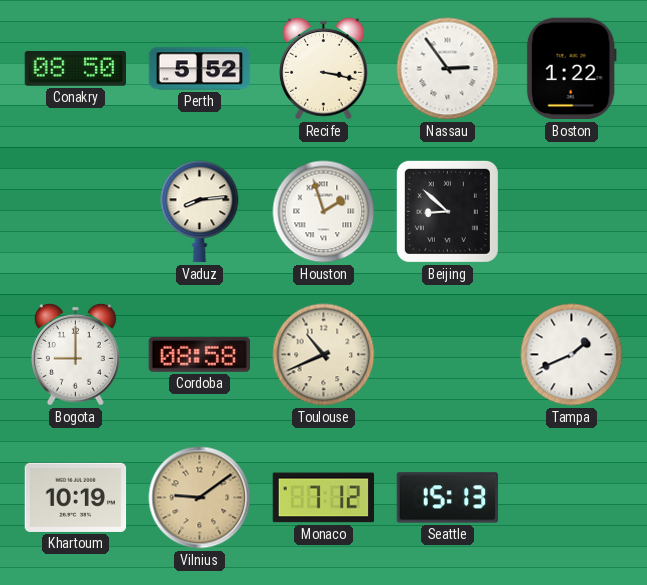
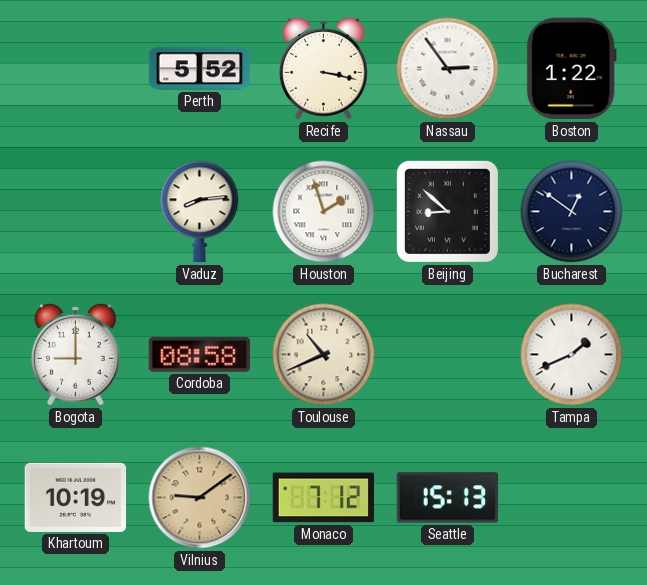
Conakry: 08:50 -> none
Bucharest: none -> 12:51
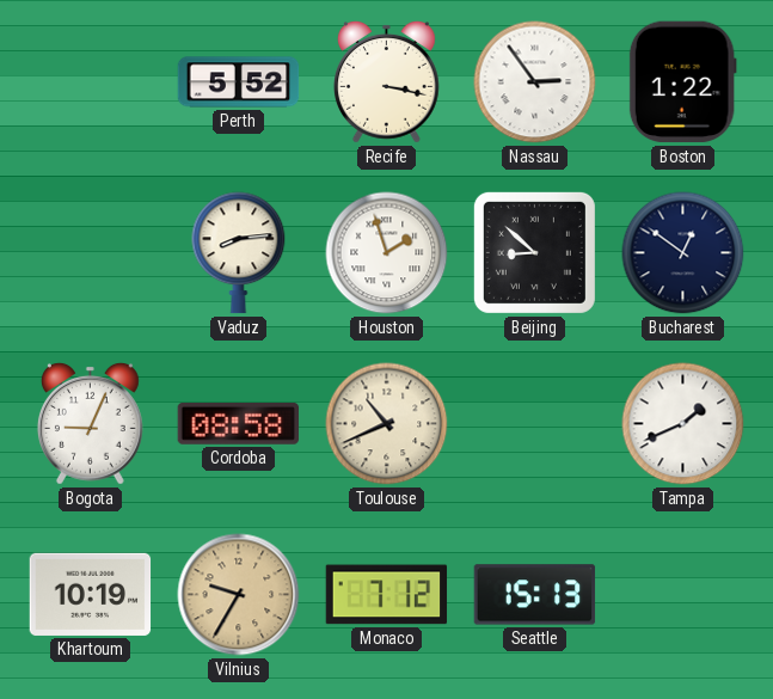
Bogota: 9:00 -> 9:04
Vilnius: 9:09 -> 9:35
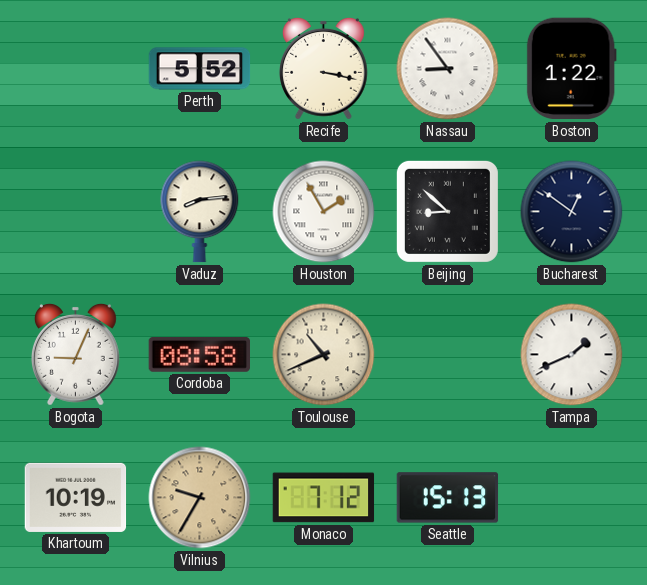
Nassau: 2:54 -> 8:54
Houston: 1:57 -> 1:55
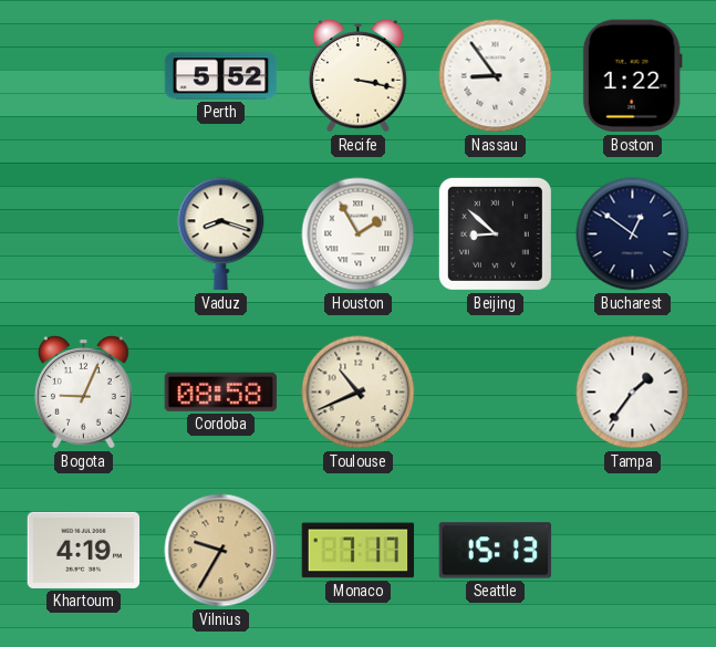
Vaduz: 8:14 -> 8:18
Tampa: 1:41 -> 1:36
Khartoum: 10:19 -> 4:19
Monaco: 7:12 -> 7:17
